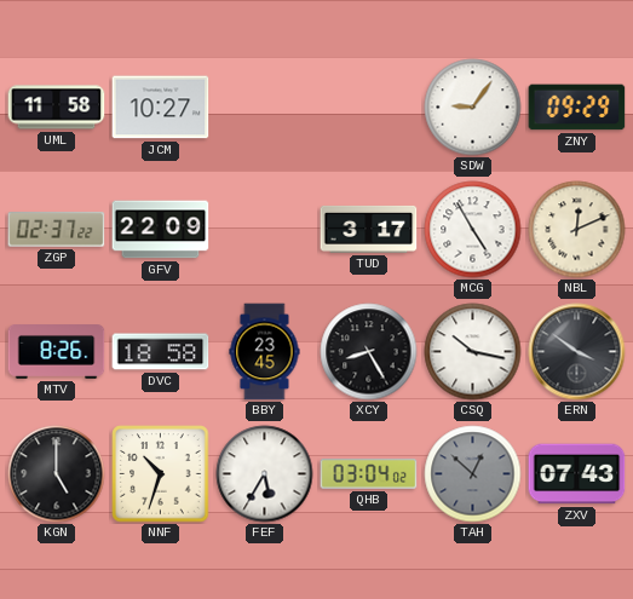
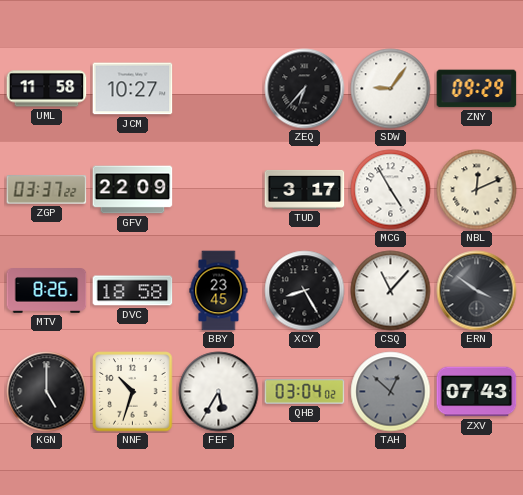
ZEQ: none -> 6:37
ZGP: 02:37 -> 03:37
CSQ: 10:17 -> 11:07
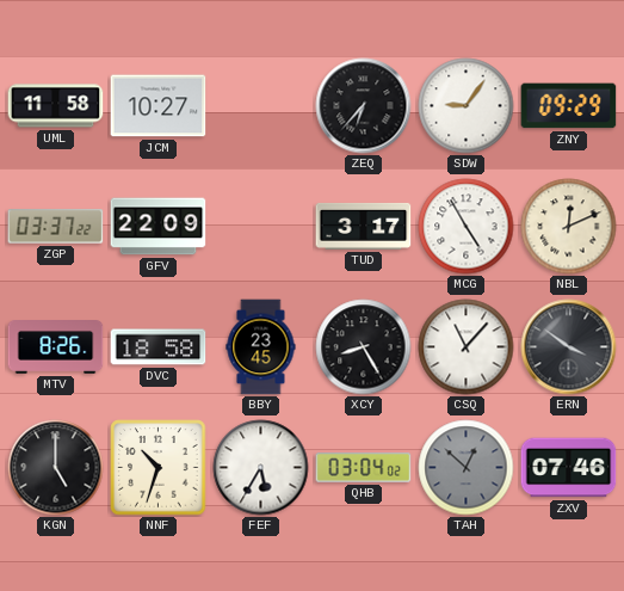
ZXV: 07:43 -> 07:46
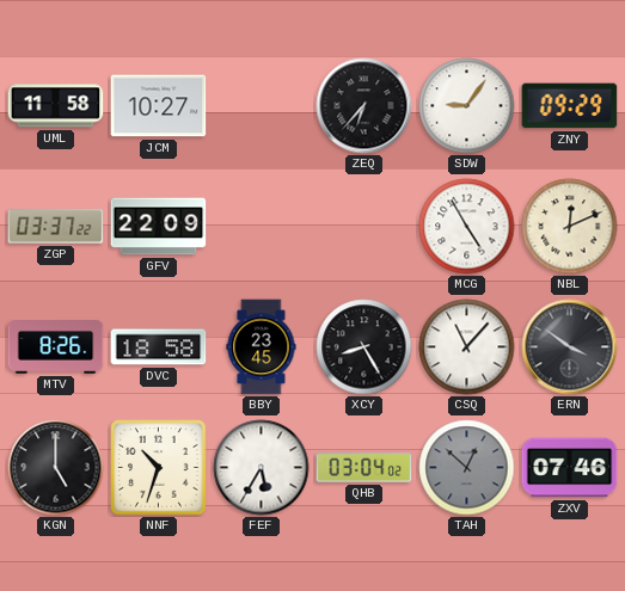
TUD: 3:17 -> none
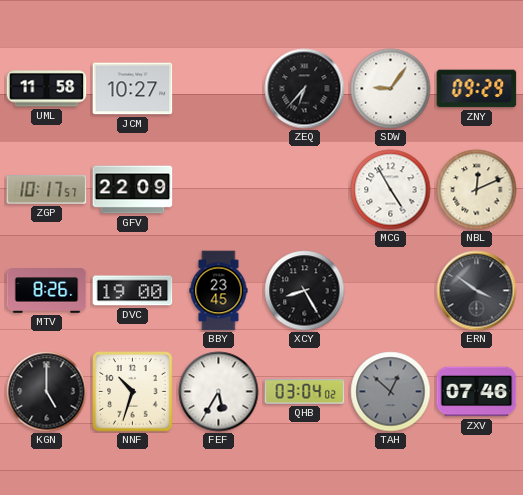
ZGP: 03:37 -> 10:17
DVC: 18:58 -> 19:00
CSQ: 11:07 -> none
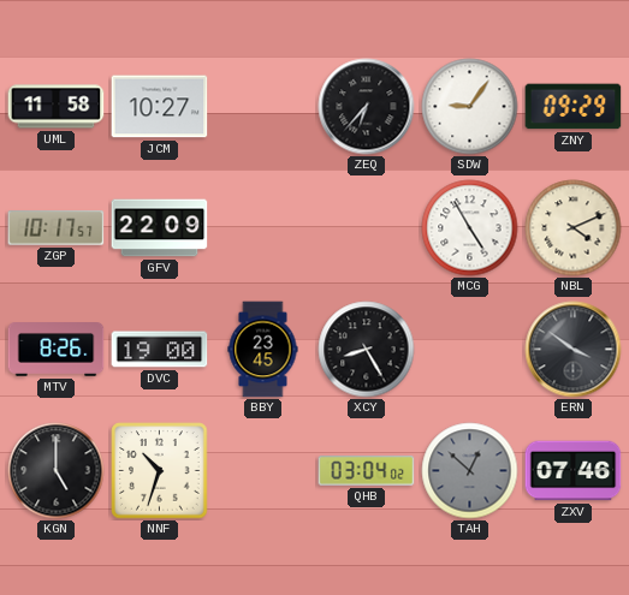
NBL: 12:11 -> 4:11
FEF: 5:35 -> none
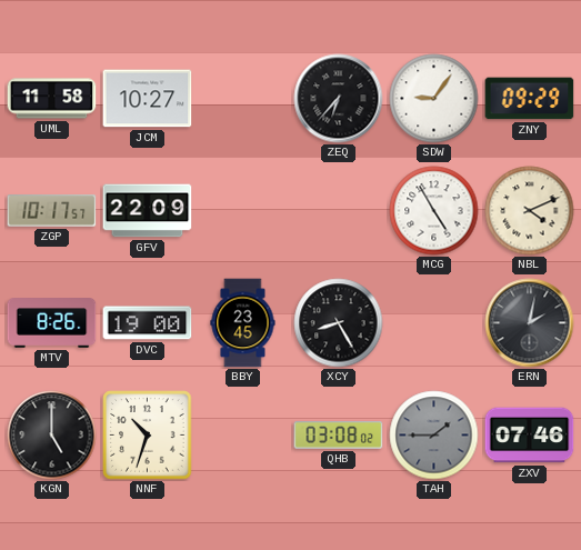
ERN: 3:51 -> 2:02
QHB: 03:04 -> 03:08
TAH: 12:52 -> 1:45
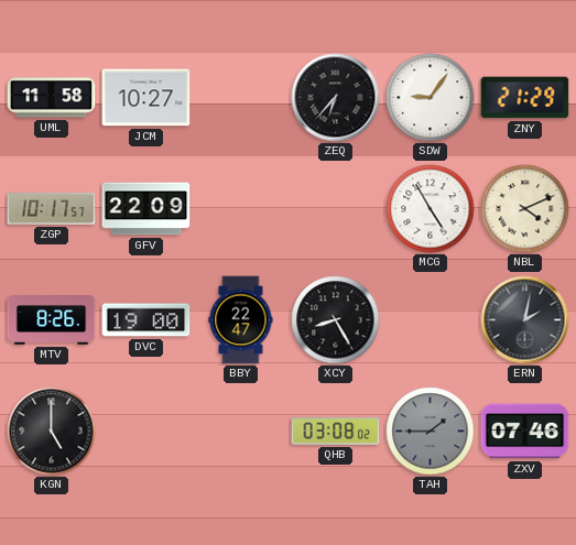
ZNY: 09:29 -> 21:29
BBY: 23:45 -> 22:47
NNF: 10:33 -> none
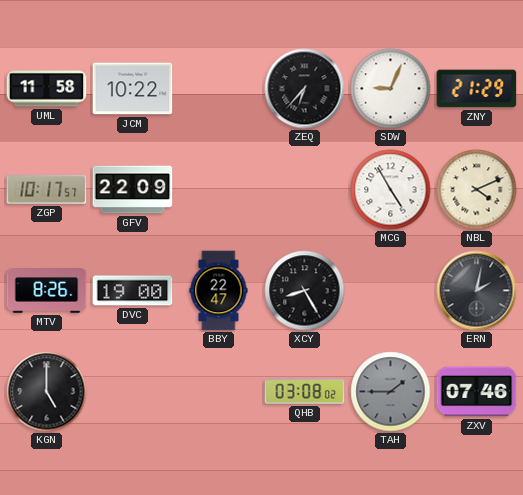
JCM: 10:27 -> 10:22
SDW: 9:06 -> 9:04
